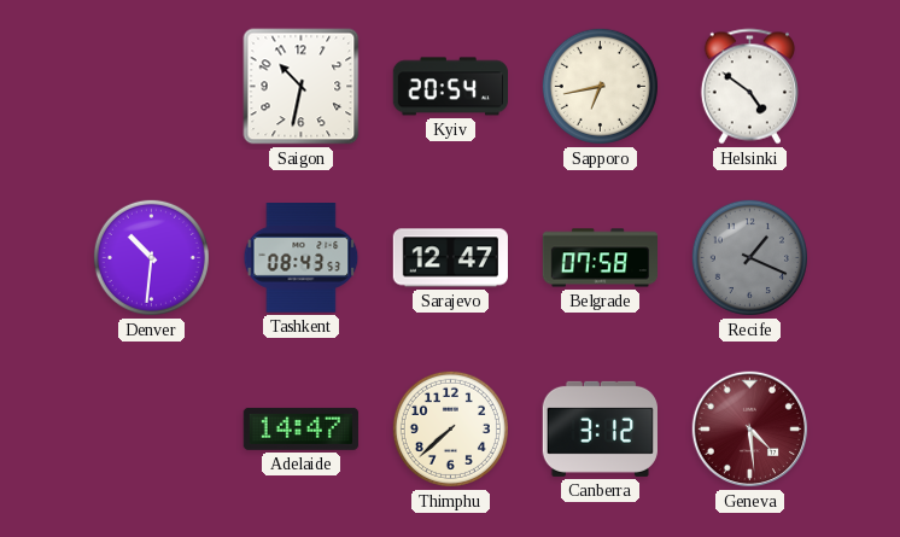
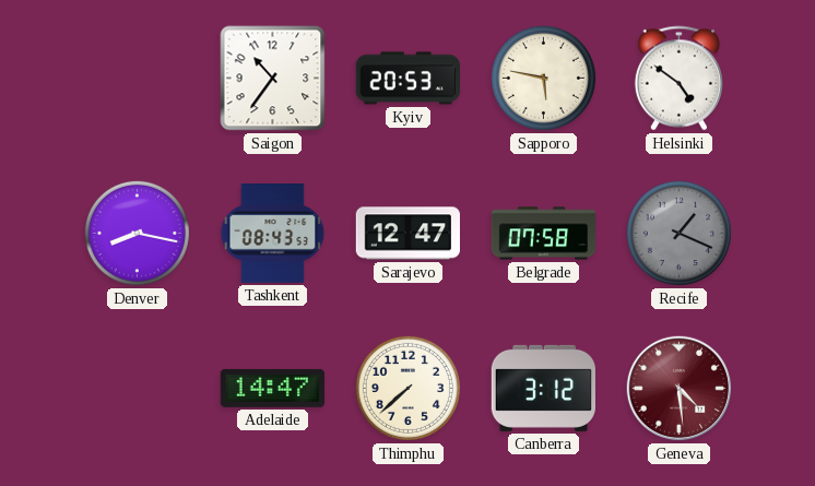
Saigon: 10:32 -> 10:36
Kyiv: 20:54 -> 20:53
Sapporo: 6:43 -> 5:47
Denver: 10:31 -> 8:17
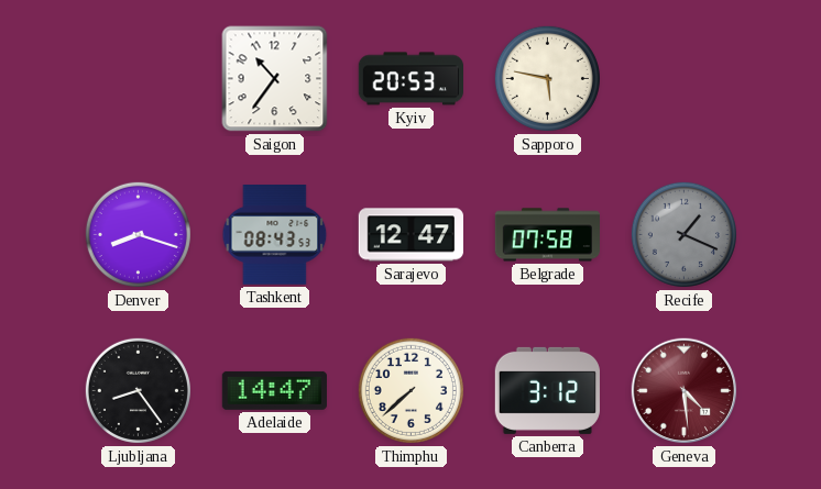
Helsinki: 4:51 -> none
Denver: 8:17 -> 8:18
Ljubljana: none -> 8:24
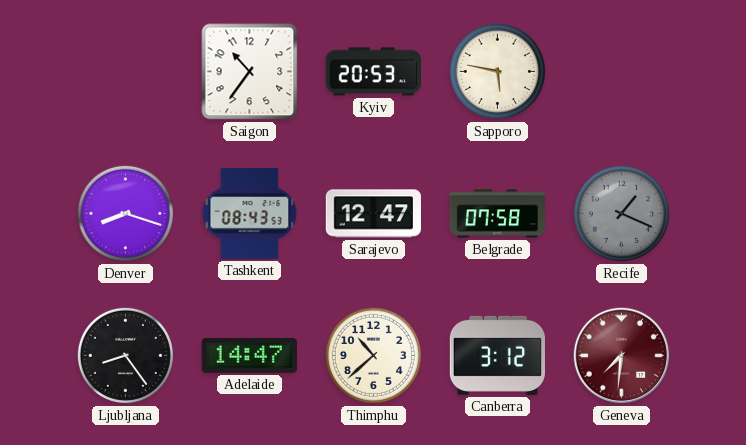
Thimphu: 7:38 -> 10:38
Geneva: 4:29 -> 7:31
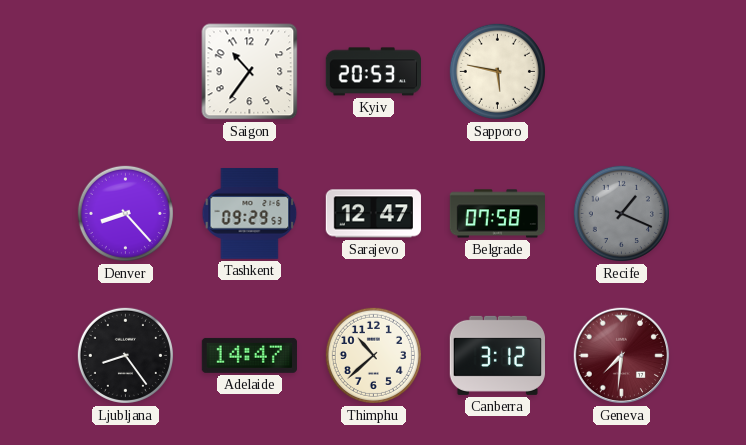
Denver: 8:18 -> 8:23
Tashkent: 08:43 -> 09:29
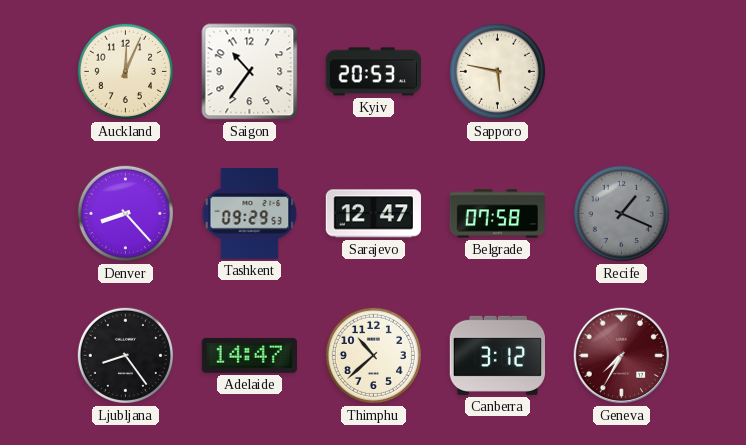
Auckland: none -> 12:04
Geneva: 7:31 -> 7:35
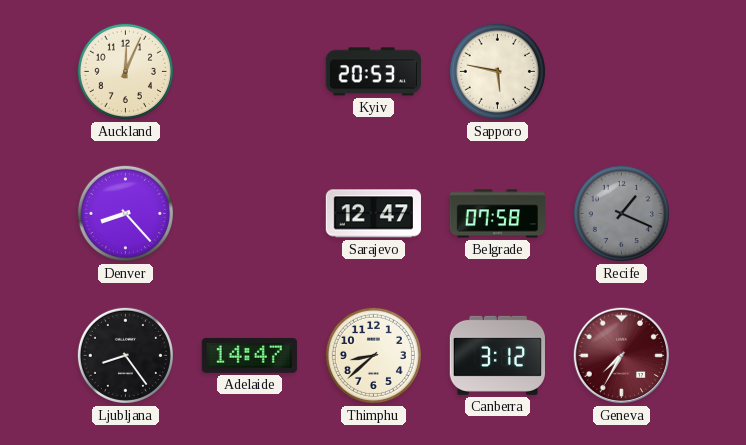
Saigon: 10:36 -> none
Tashkent: 09:29 -> none
Thimphu: 10:38 -> 8:38
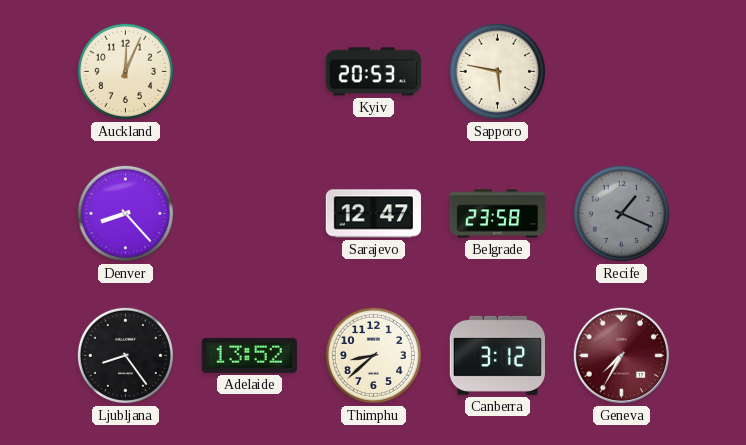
Belgrade: 07:58 -> 23:58
Adelaide: 14:47 -> 13:52
